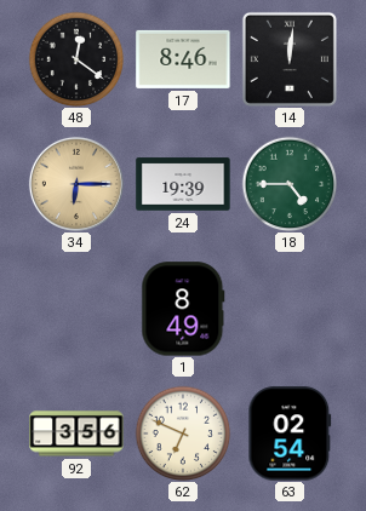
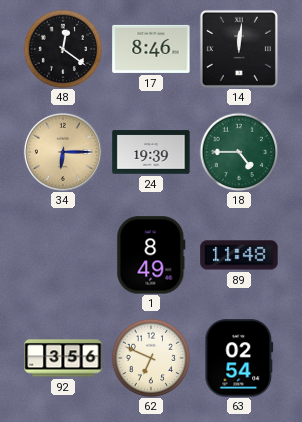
89: none -> 11:48
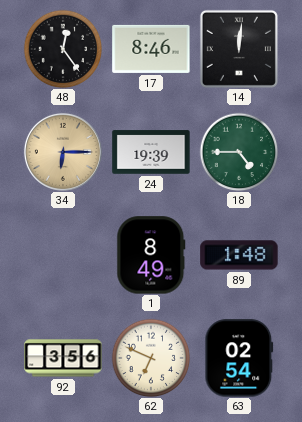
48: 12:21 -> 12:24
89: 11:48 -> 1:48
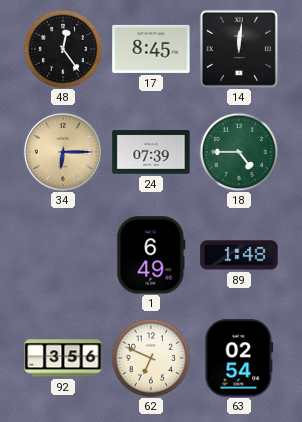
17: 8:46 -> 8:45
24: 19:39 -> 07:39
1: 8:49 -> 6:49
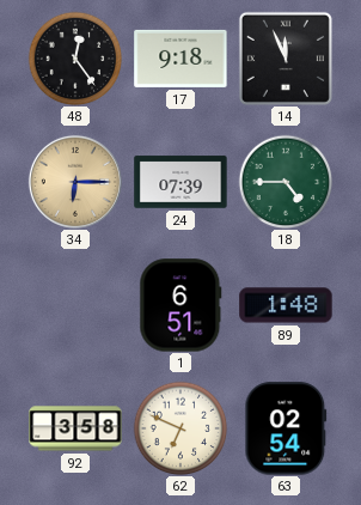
17: 8:45 -> 9:18
14: 12:01 -> 11:56
1: 6:49 -> 6:51
92: 3:56 -> 3:58
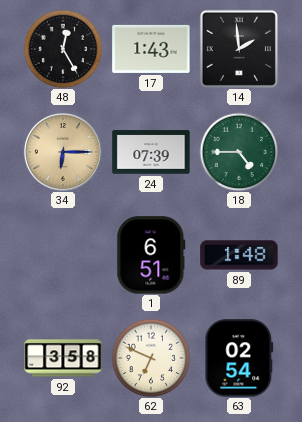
48: 12:24 -> 12:25
17: 9:18 -> 1:43
14: 11:56 -> 1:59
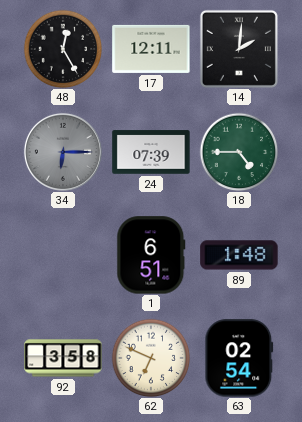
17: 1:43 -> 12:11
14: 1:59 -> 2:01
34 dial: champagne -> grey
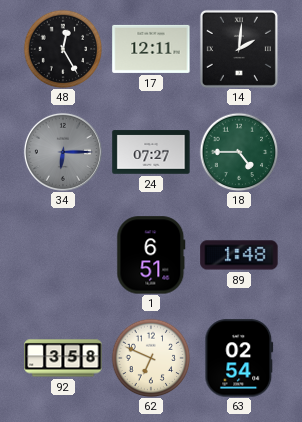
24: 07:39 -> 07:27
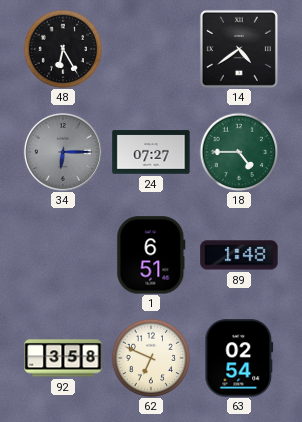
48: 12:25 -> 6:25
17: 12:11 -> none
14: 2:01 -> 4:39
